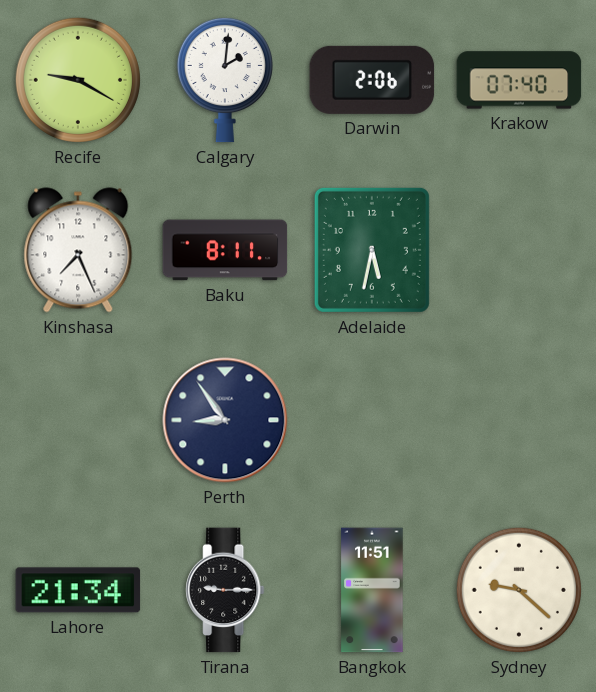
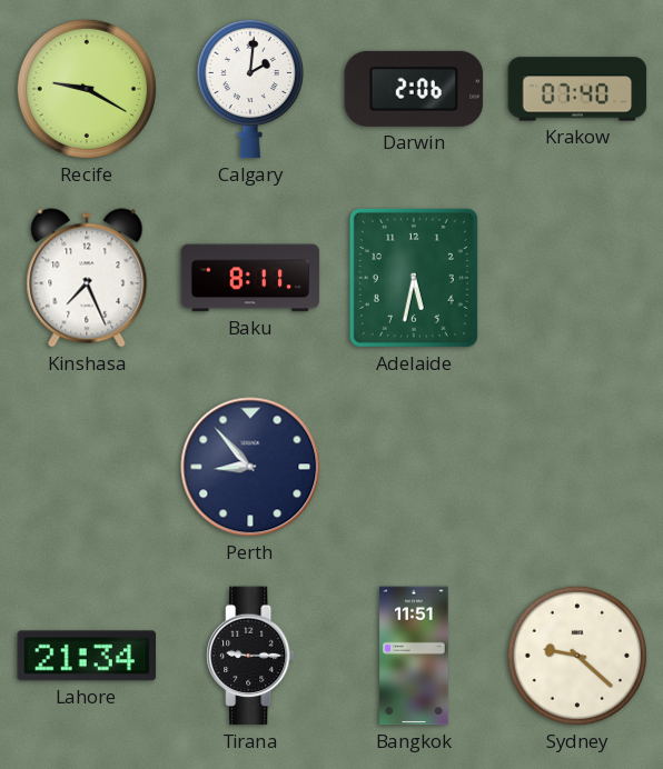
Perth: 8:54 -> 8:53
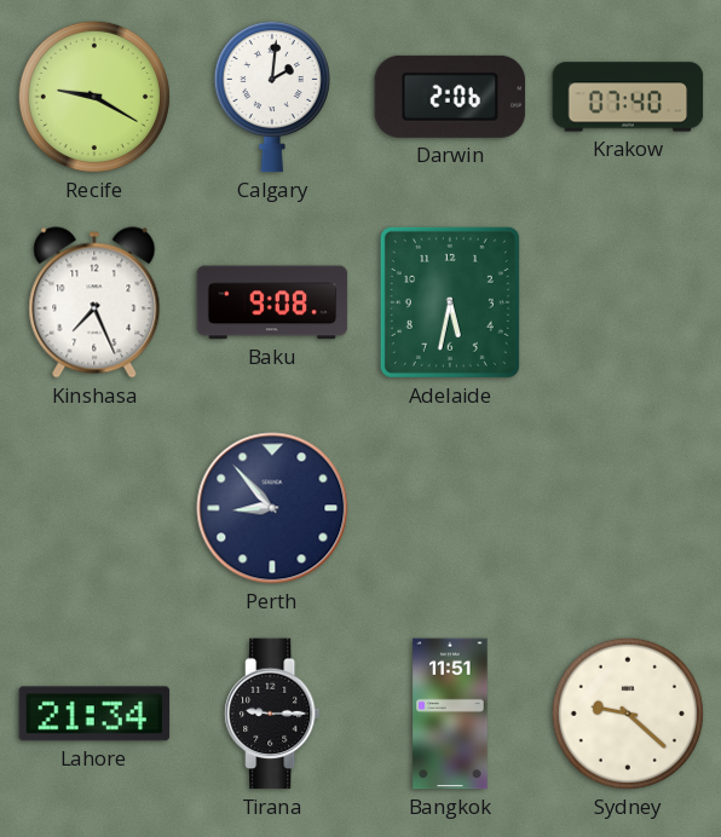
Baku: 8:11 -> 9:08
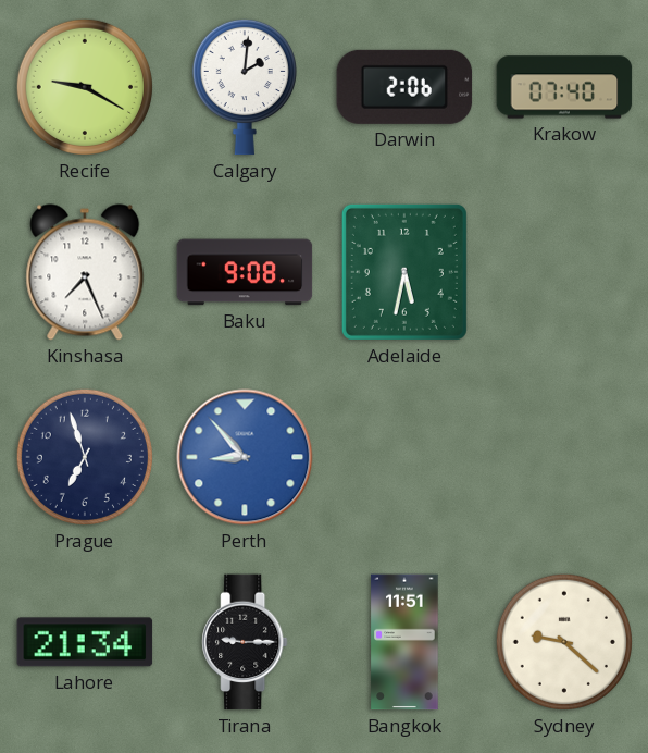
Prague: none -> 6:57
Perth dial: navy -> blue
